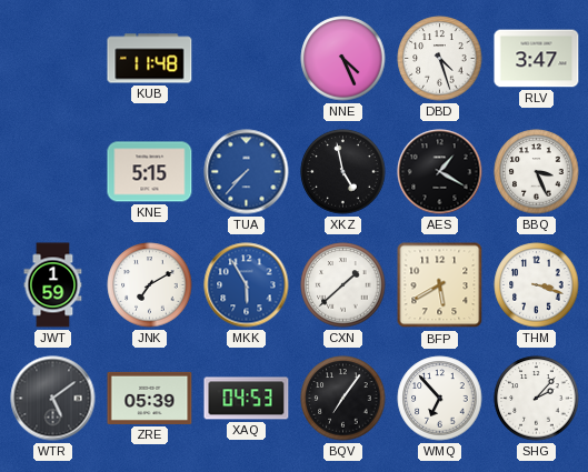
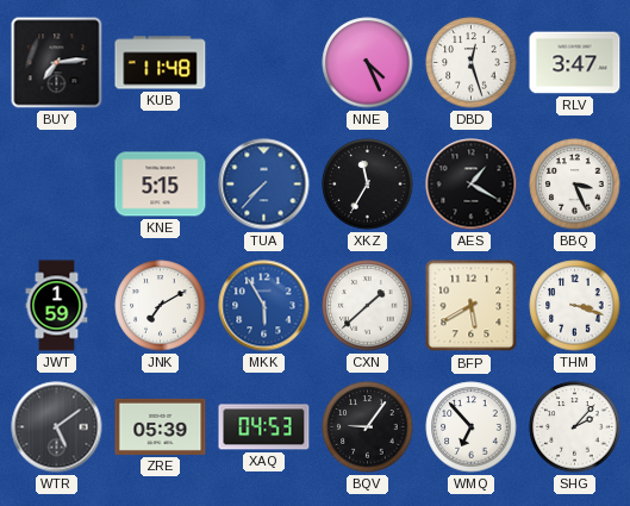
BUY: none -> 7:14
DBD: 4:27 -> 12:27
XKZ: 4:58 -> 11:35
BQV: 7:06 -> 9:06
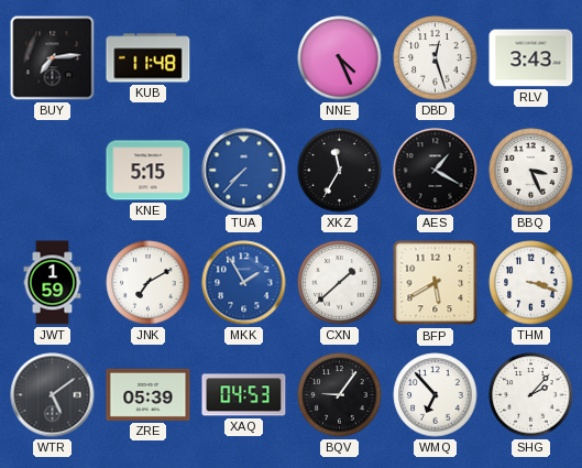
RLV: 3:47 -> 3:43
MKK: 5:55 -> 1:55
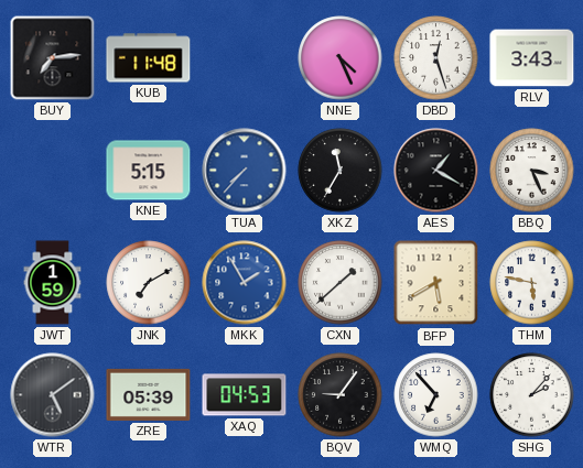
THM: 3:18 -> 5:47
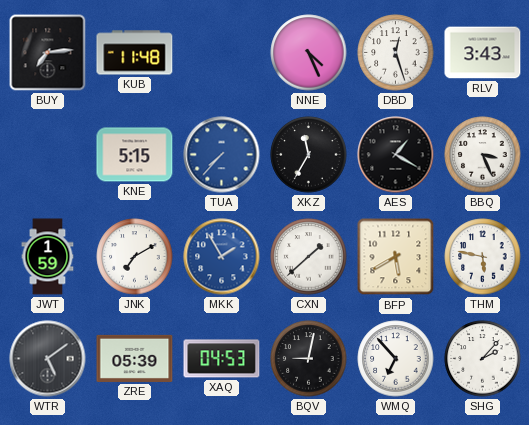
BQV: 9:06 -> 9:02
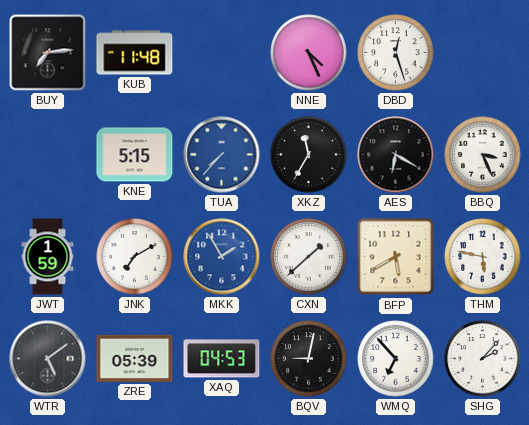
RLV: 3:43 -> none
AES: 1:20 -> 6:20
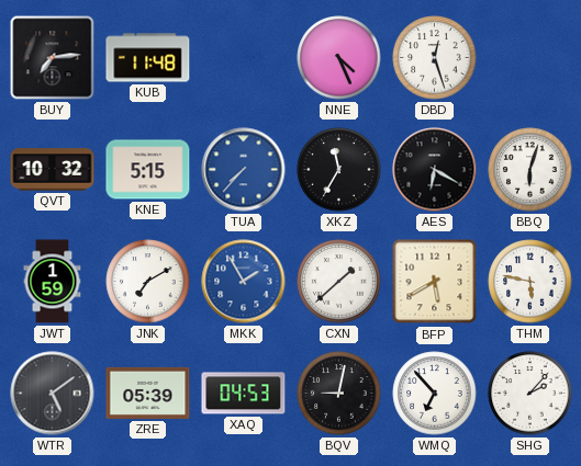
QVT: none -> 10:32
BBQ: 3:26 -> 6:03
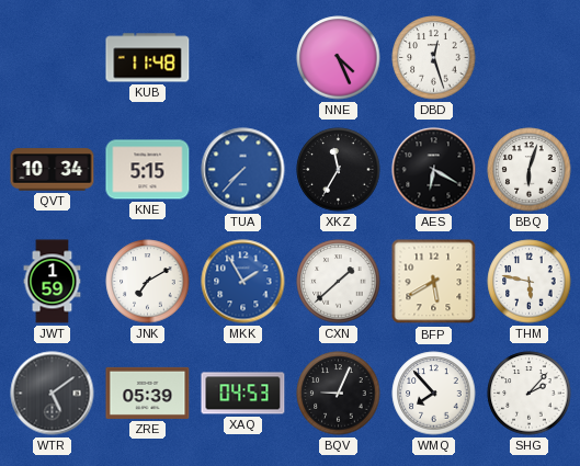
BUY: 7:14 -> none
QVT: 10:32 -> 10:34
BQV: 9:02 -> 9:04
WMQ: 6:53 -> 7:53
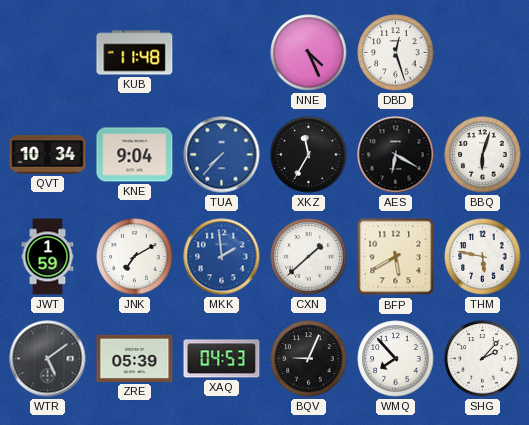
KNE: 5:15 -> 9:04
MKK: 1:55 -> 1:59
